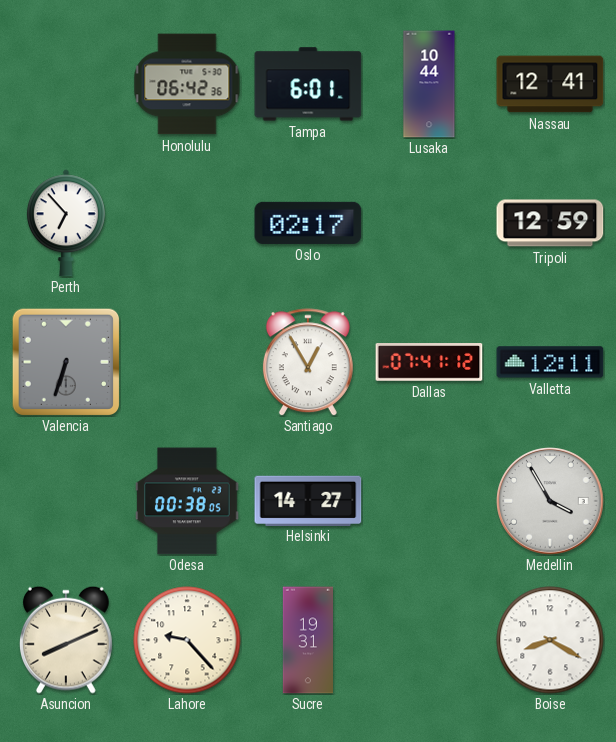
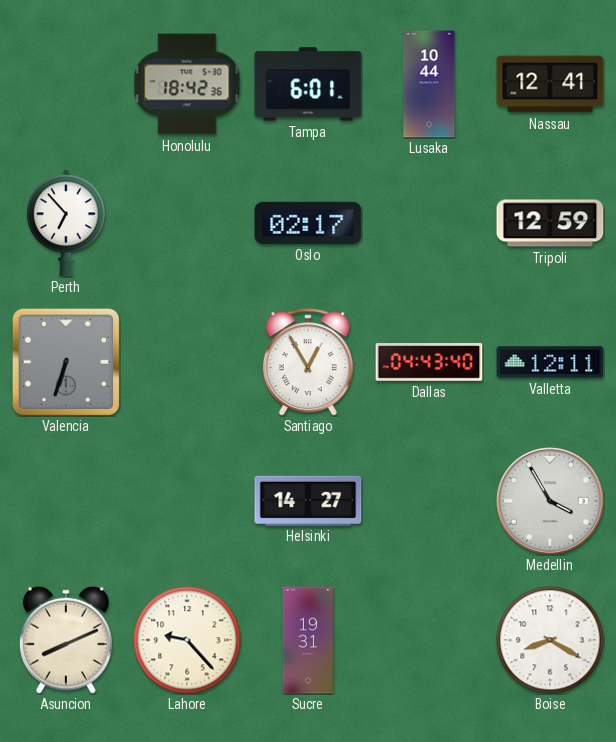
Honolulu: 06:42 -> 18:42
Dallas: 07:41 -> 04:43
Odesa: 00:38 -> none
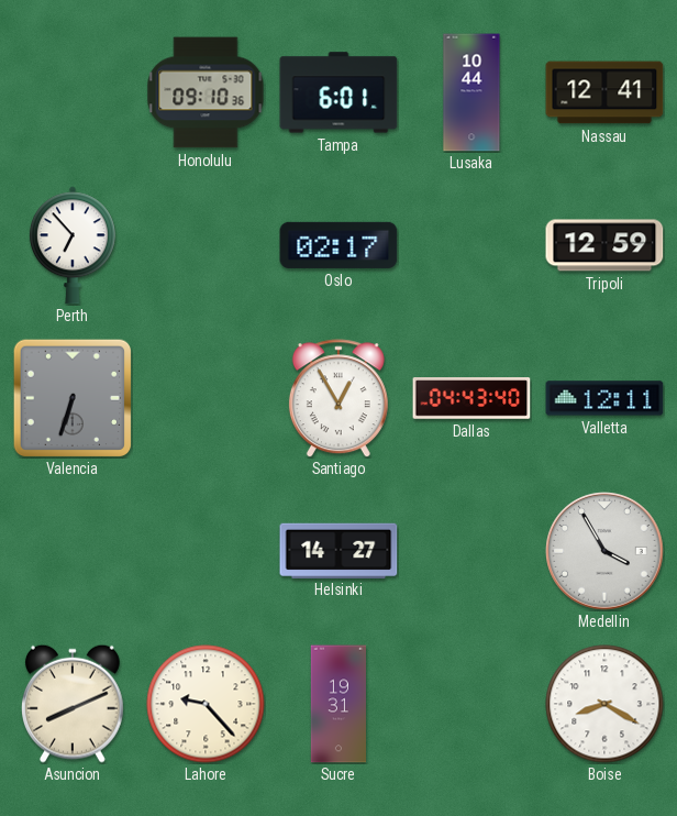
Honolulu: 18:42 -> 09:10
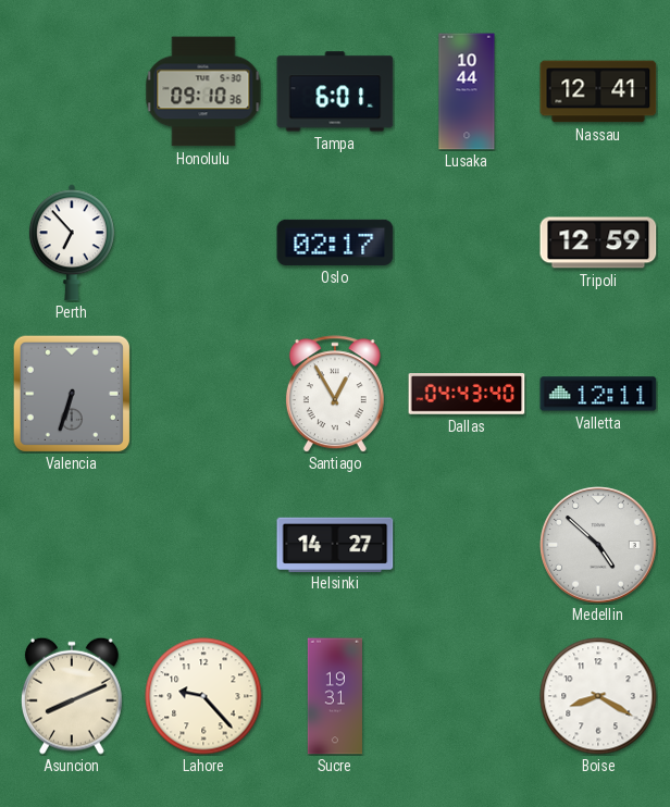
Medellin: 3:55 -> 4:52
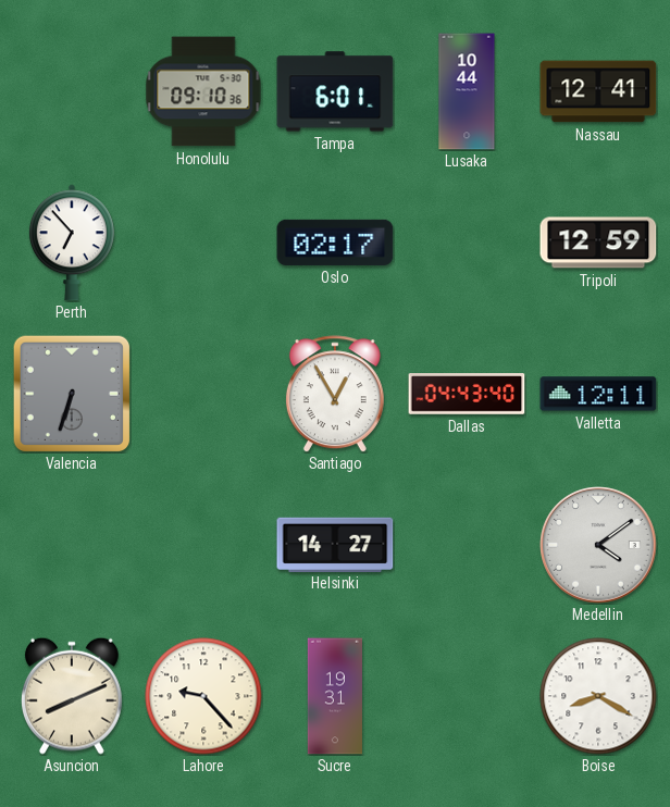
Medellin: 4:52 -> 4:09
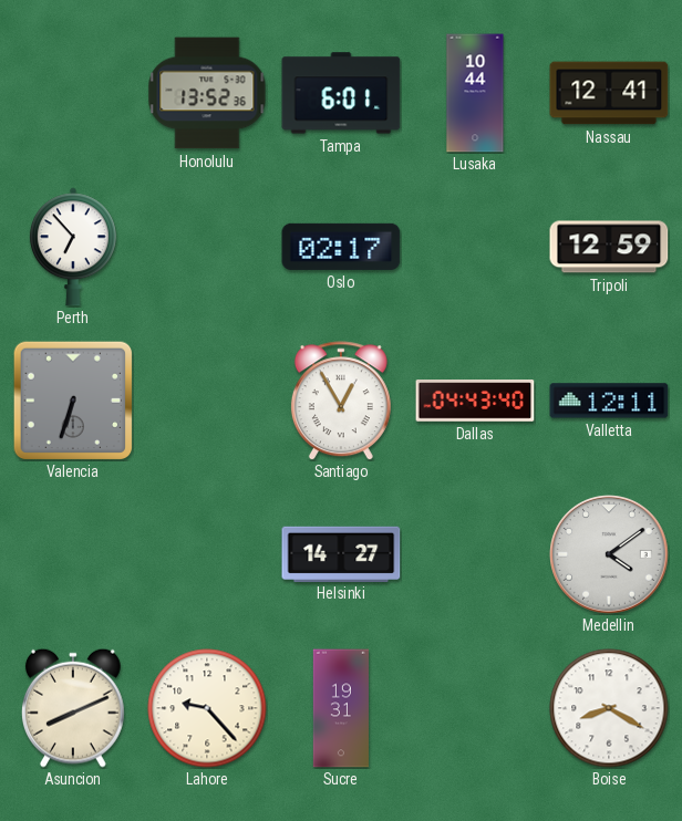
Honolulu: 09:10 -> 13:52
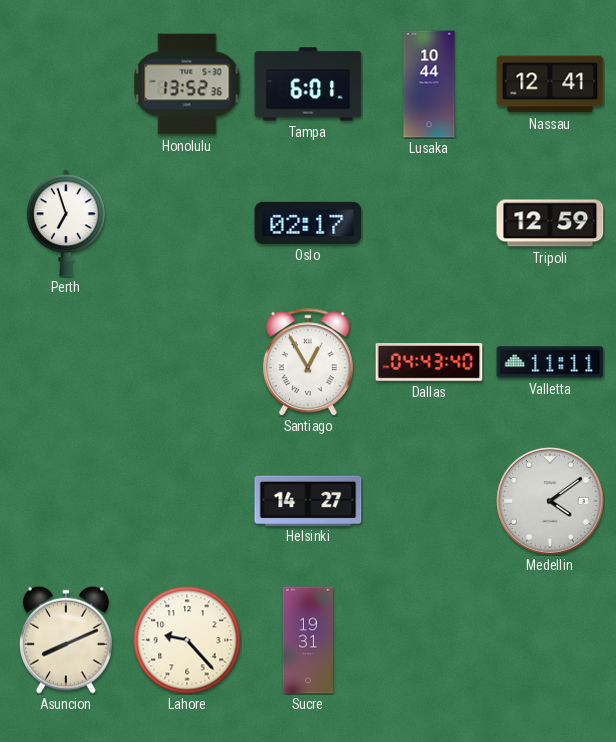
Perth: 6:53 -> 6:57
Valencia: 6:33 -> none
Valletta: 12:11 -> 11:11
Boise: 8:20 -> none
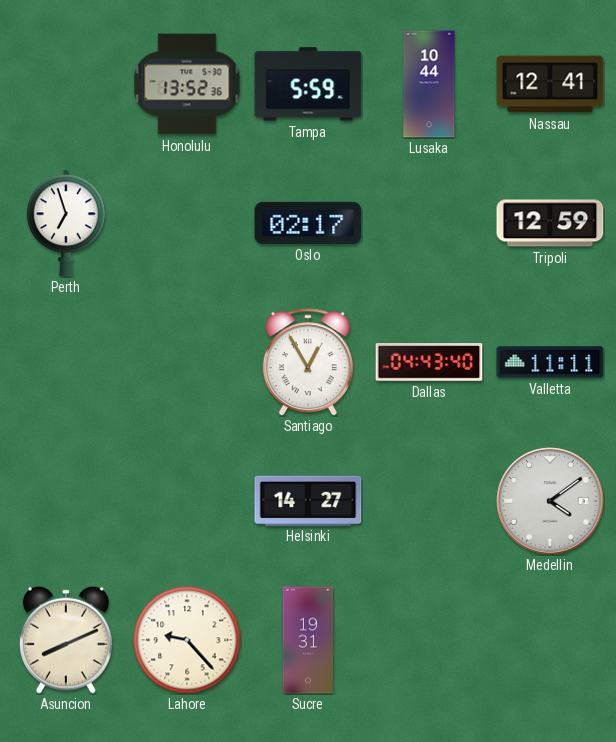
Tampa: 6:01 -> 5:59
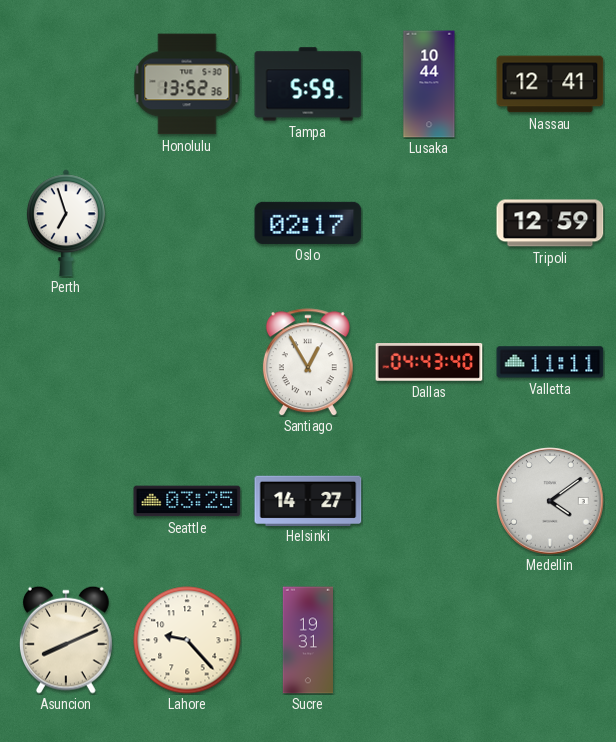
Seattle: none -> 03:25
